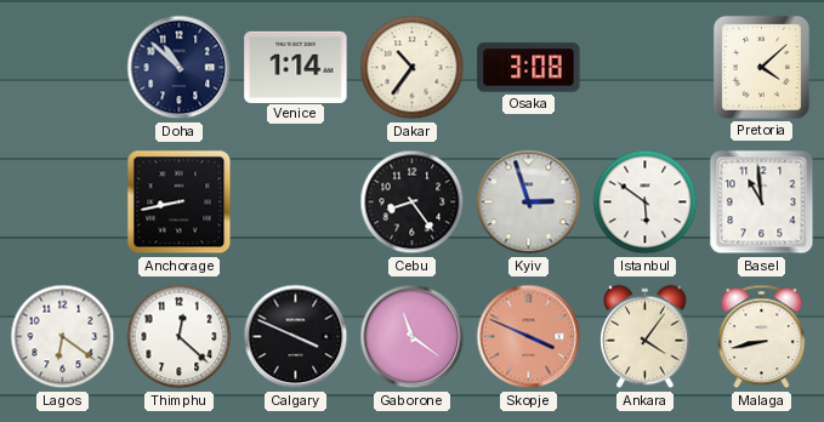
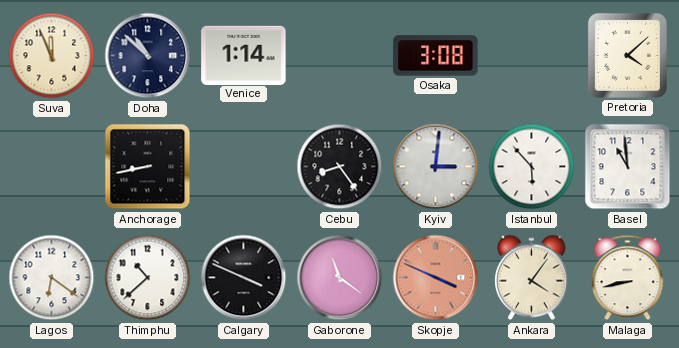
Suva: none -> 11:56
Dakar: 10:36 -> none
Kyiv: 2:57 -> 3:01
Istanbul: 5:51 -> 5:53
Thimphu: 12:22 -> 10:38
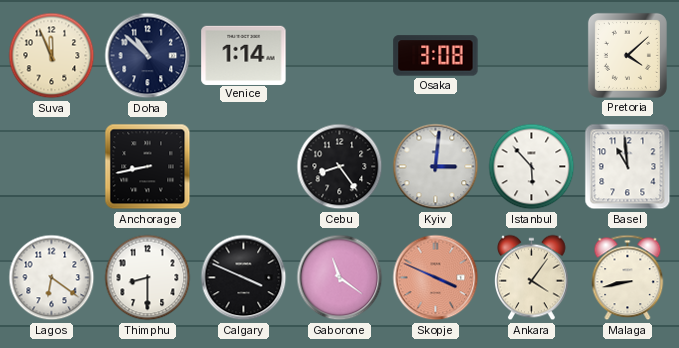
Thimphu: 10:38 -> 8:30
